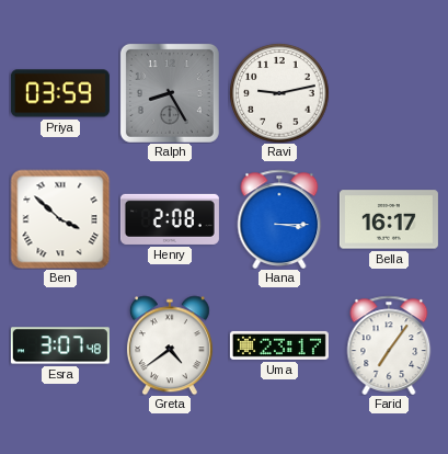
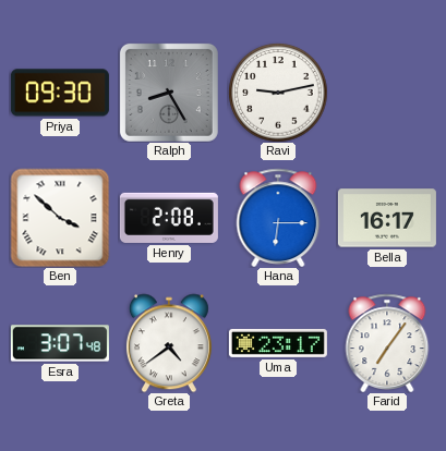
Priya: 03:59 -> 09:30
Hana: 3:15 -> 6:15
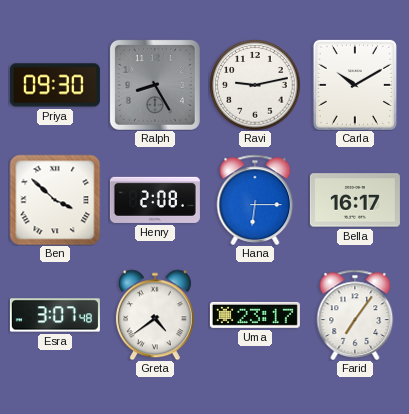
Carla: none -> 10:10
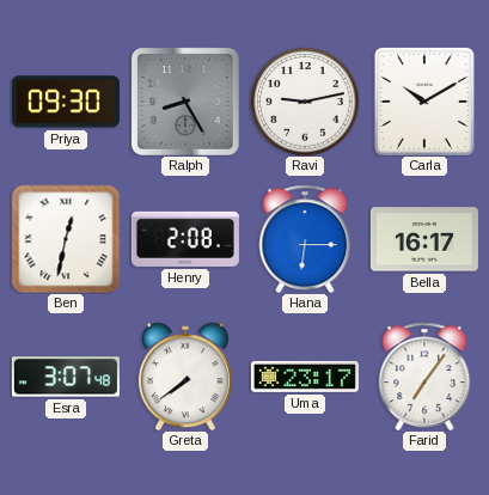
Ben: 3:52 -> 12:32
Greta: 4:39 -> 7:39
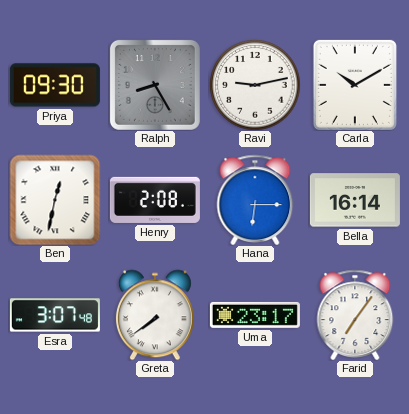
Bella: 16:17 -> 16:14
